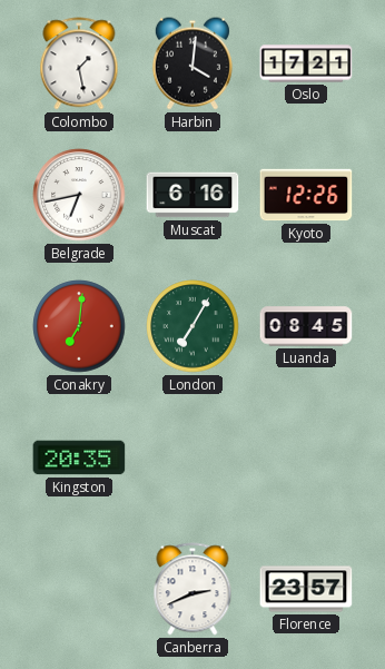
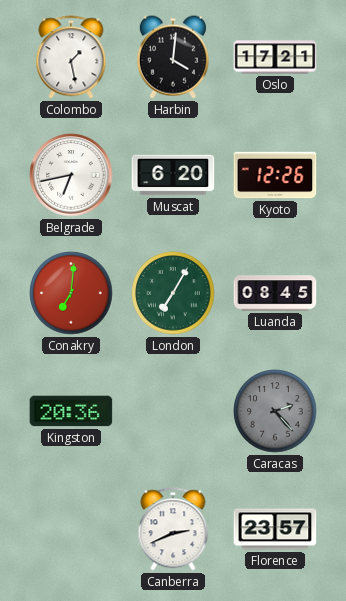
Muscat: 6:16 -> 6:20
Kingston: 20:35 -> 20:36
Caracas: none -> 2:23
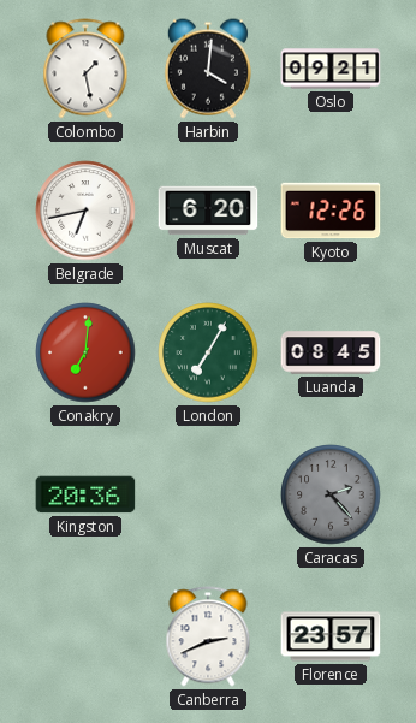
Oslo: 17:21 -> 09:21
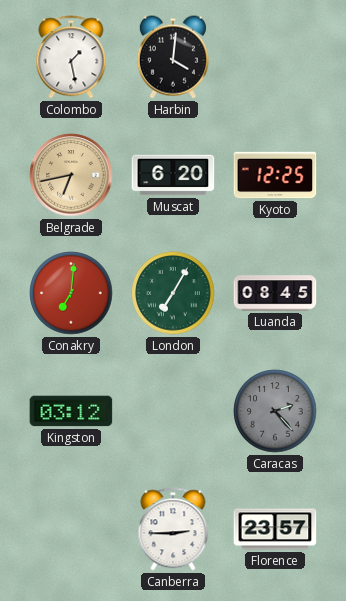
Oslo: 09:21 -> none
Belgrade dial: white -> champagne
Kyoto: 12:26 -> 12:25
Kingston: 20:36 -> 03:12
Canberra: 2:41 -> 2:45
